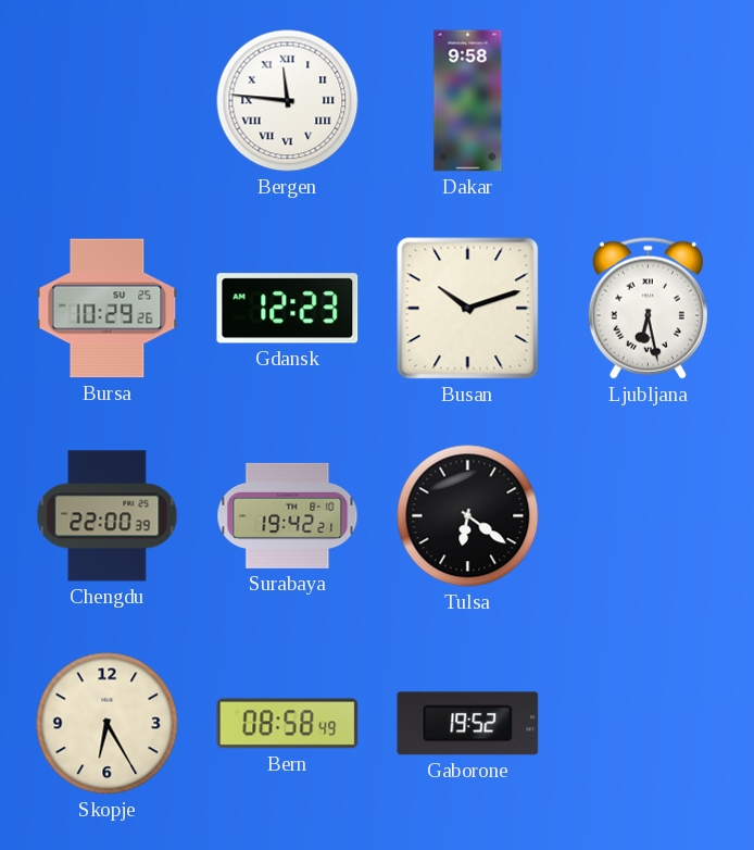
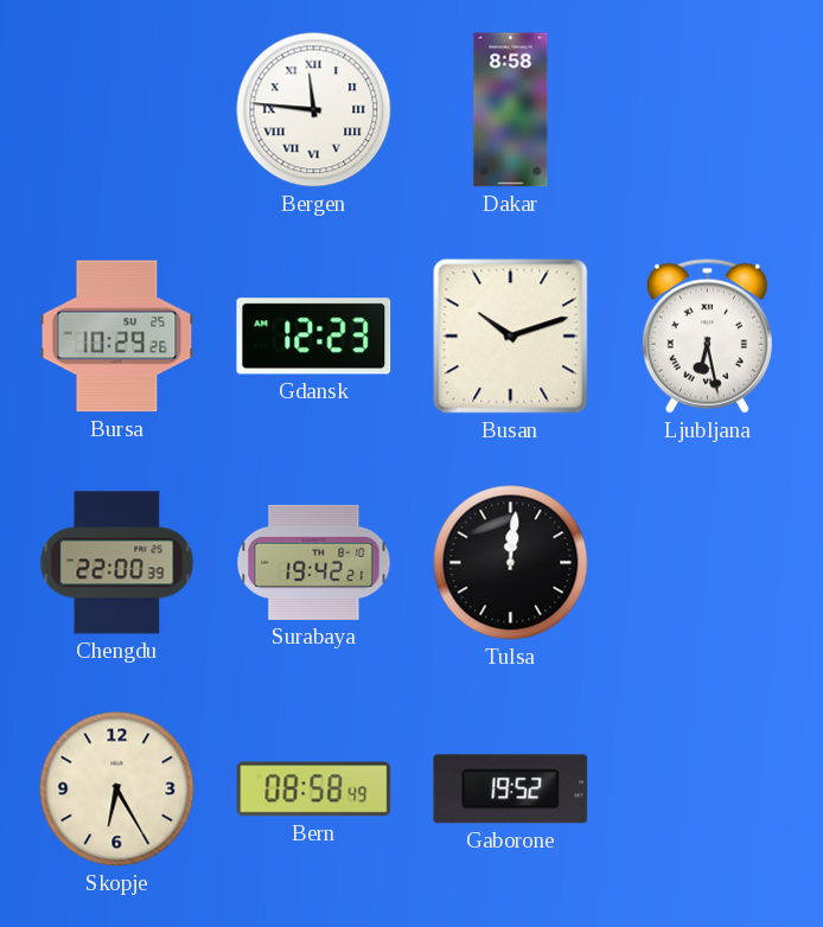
Dakar: 9:58 -> 8:58
Tulsa: 6:21 -> 12:01
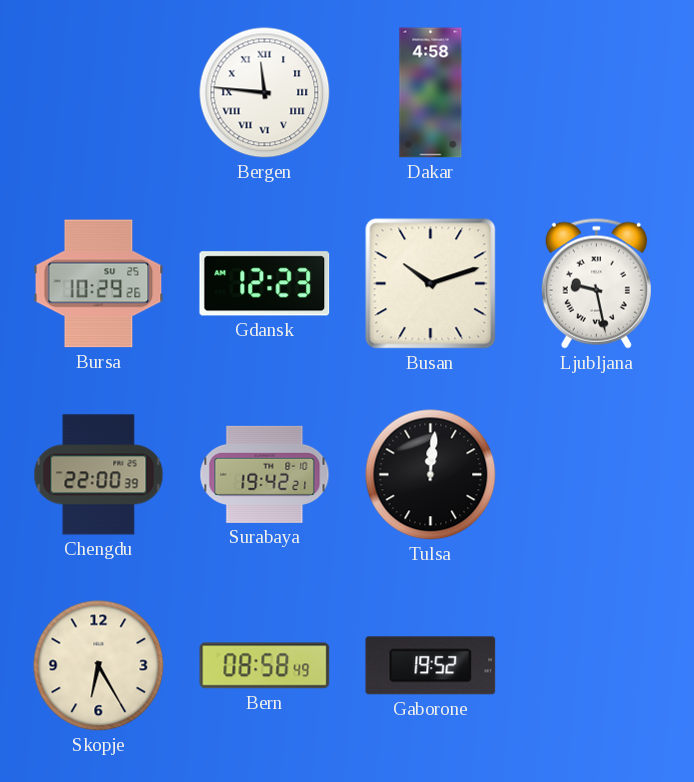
Dakar: 8:58 -> 4:58
Ljubljana: 6:28 -> 9:28
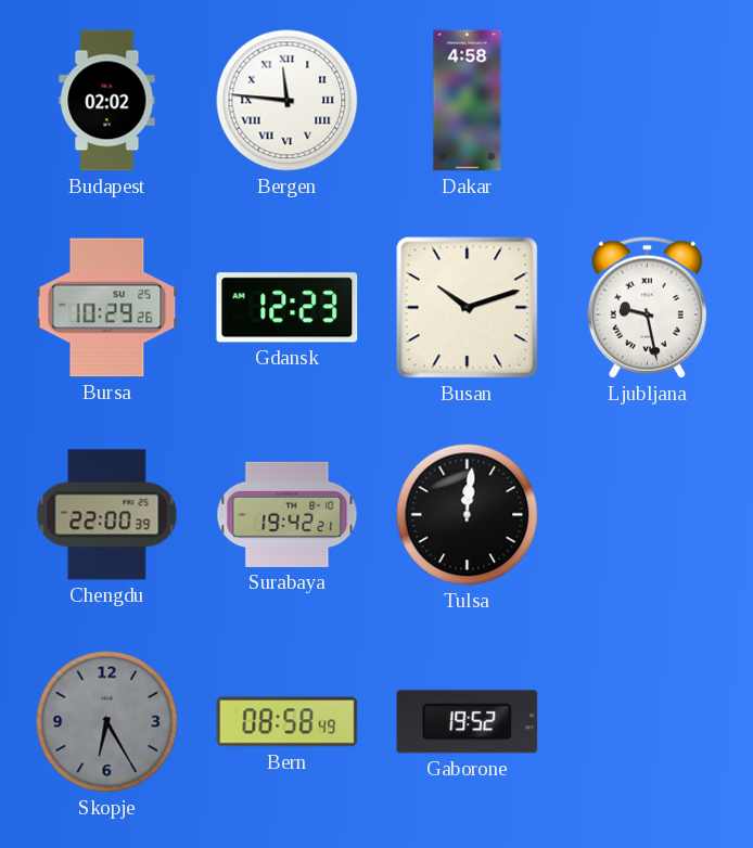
Budapest: none -> 02:02
Skopje dial: cream -> grey
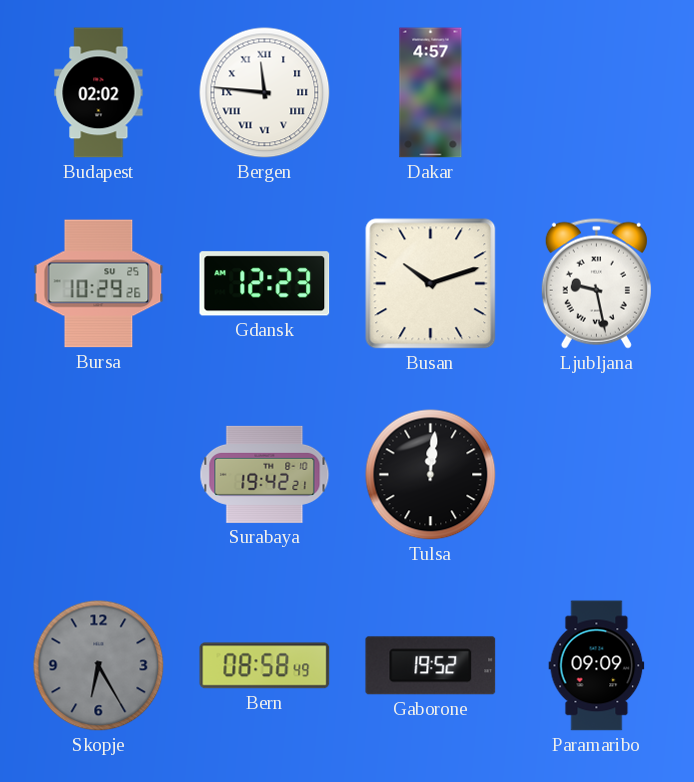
Dakar: 4:58 -> 4:57
Chengdu: 22:00 -> none
Paramaribo: none -> 09:09
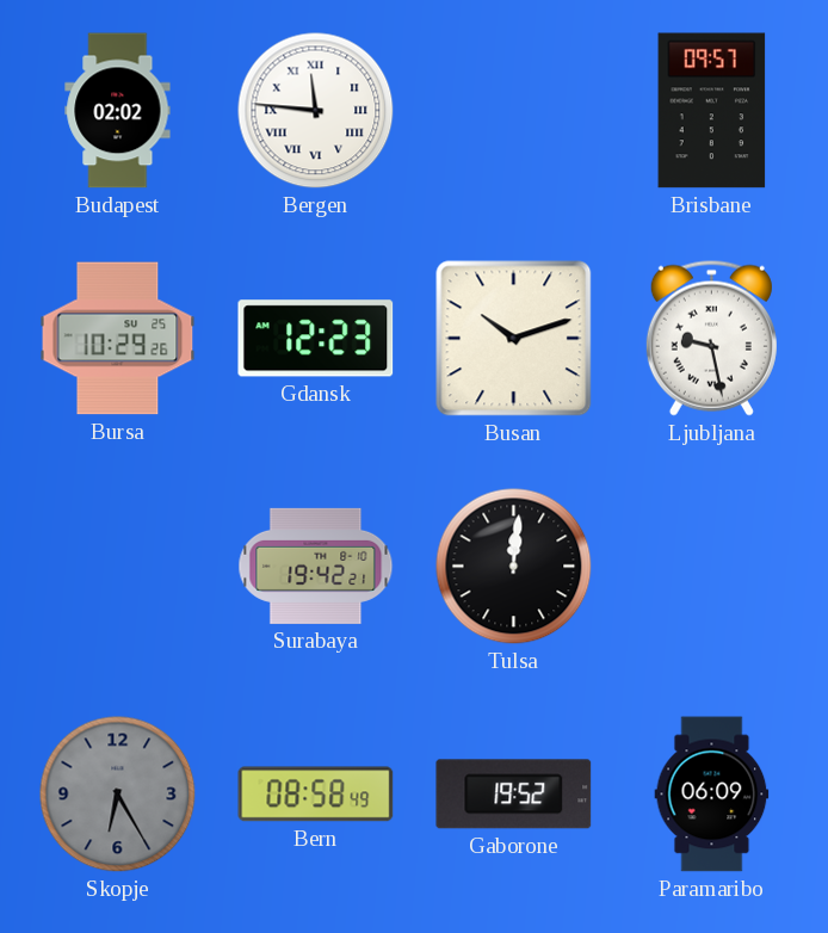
Dakar: 4:57 -> none
Brisbane: none -> 09:57
Paramaribo: 09:09 -> 06:09
